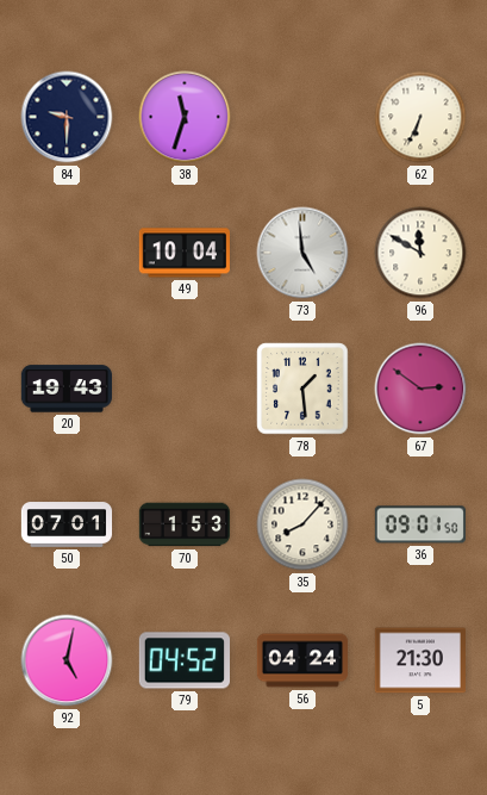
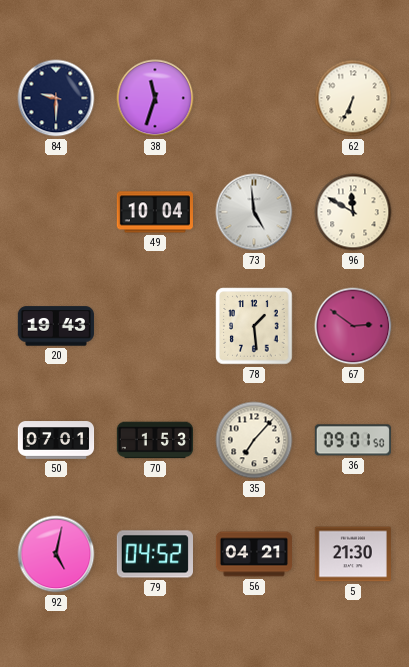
35: 8:07 -> 7:07
56: 04:24 -> 04:21
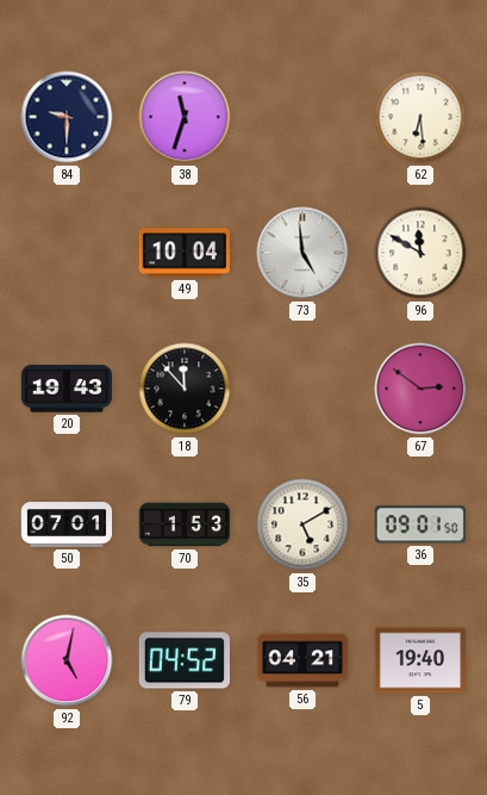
62: 6:34 -> 6:29
18: none -> 11:53
78: 1:29 -> none
35: 7:07 -> 5:10
5: 21:30 -> 19:40
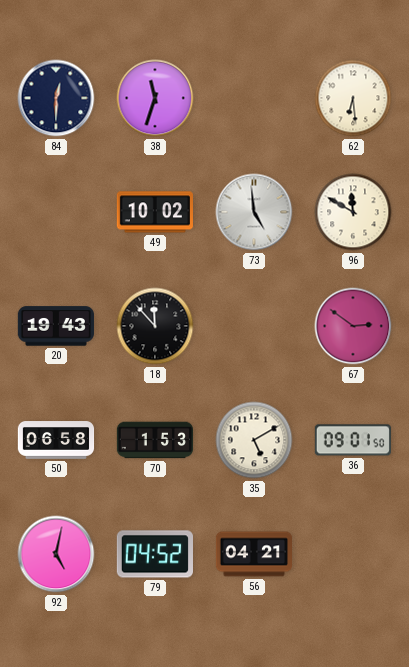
84: 9:30 -> 12:30
49: 10:04 -> 10:02
50: 07:01 -> 06:58
5: 19:40 -> none
